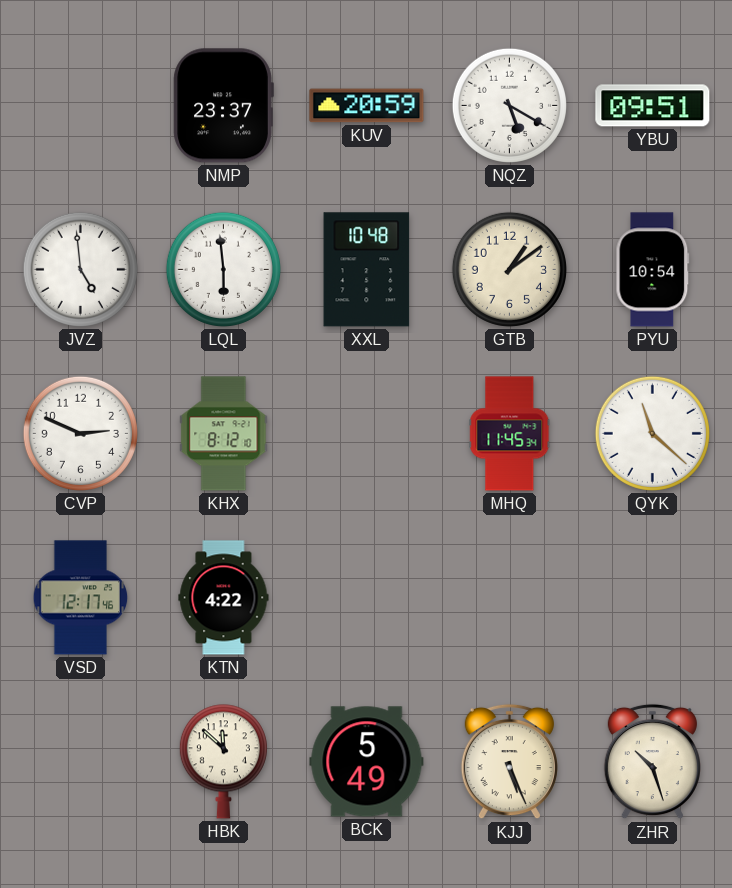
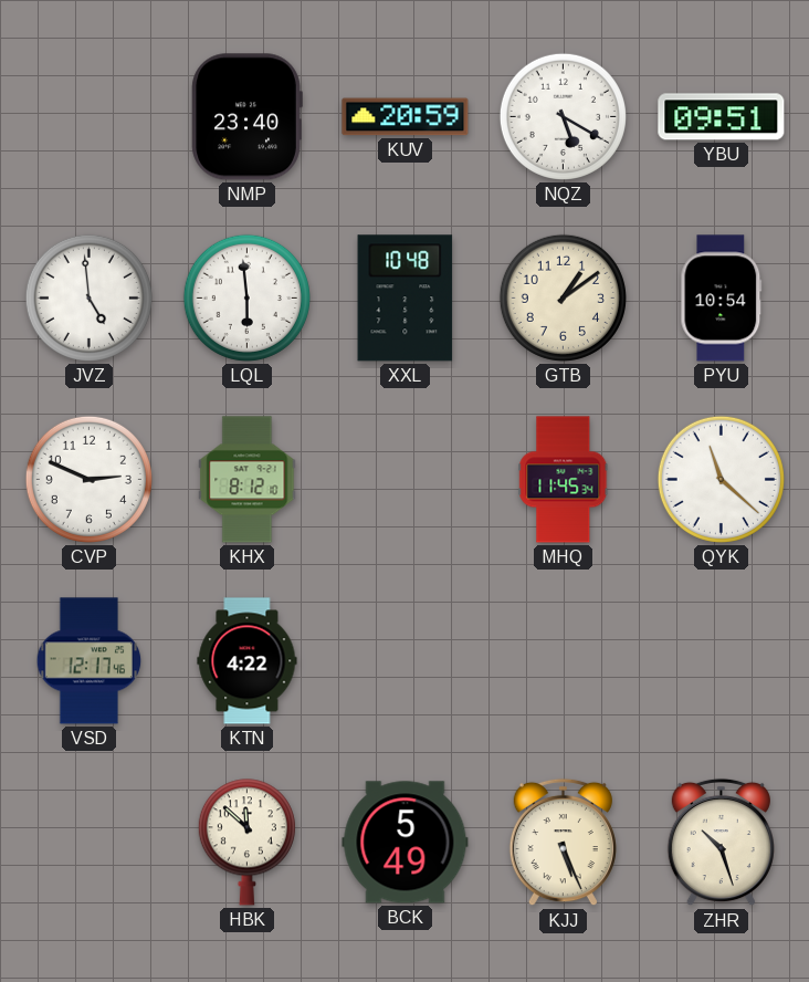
NMP: 23:37 -> 23:40
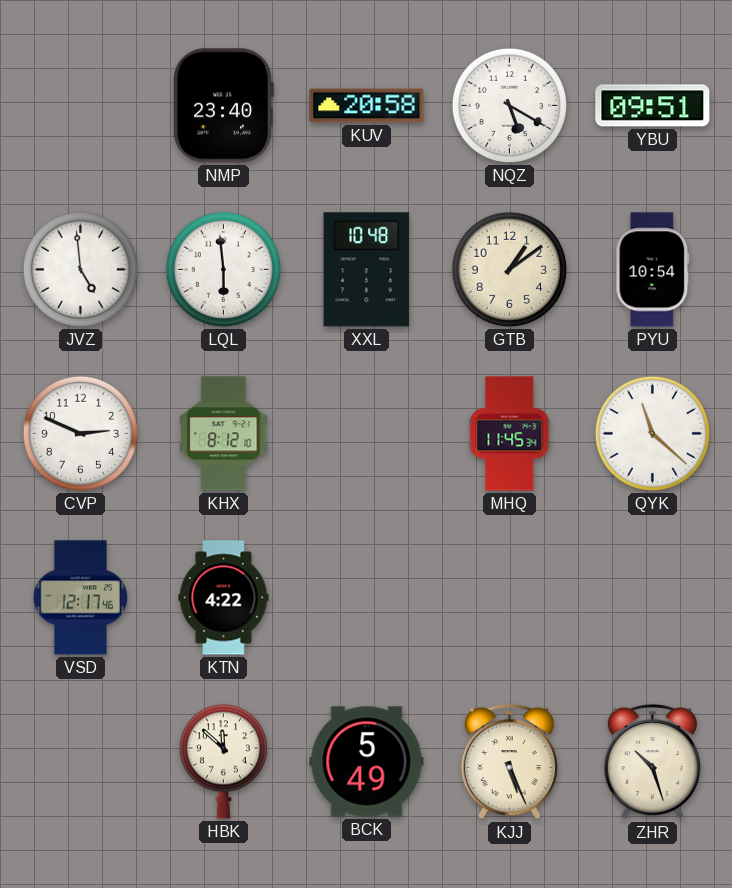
KUV: 20:59 -> 20:58
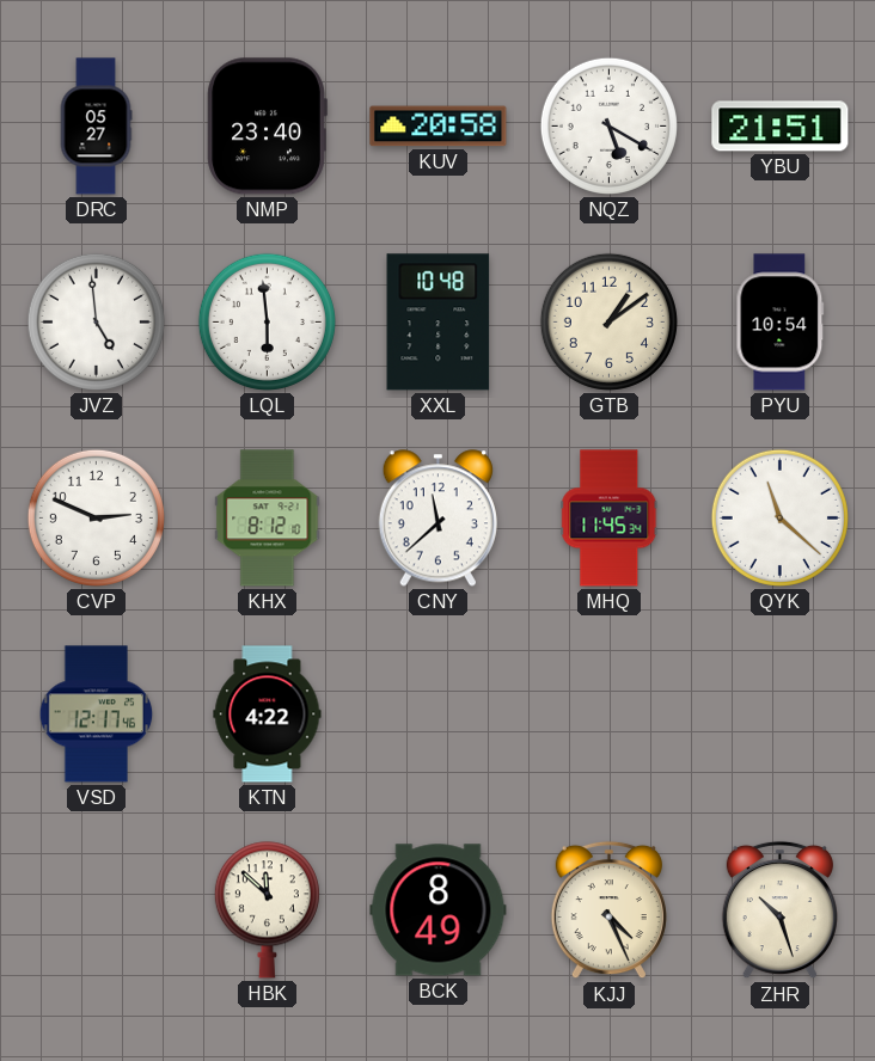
DRC: none -> 05:27
YBU: 09:51 -> 21:51
CNY: none -> 11:38
BCK: 5:49 -> 8:49
KJJ: 5:26 -> 4:26
